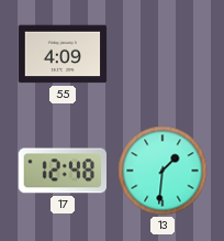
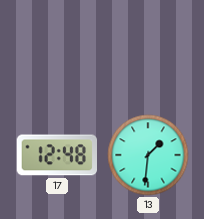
55: 4:09 -> none
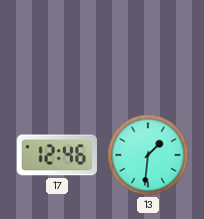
17: 12:48 -> 12:46
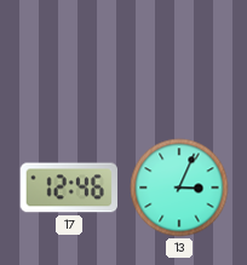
13: 1:31 -> 3:04
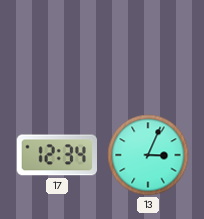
17: 12:46 -> 12:34
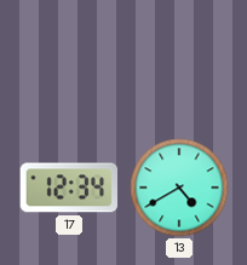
13: 3:04 -> 4:40
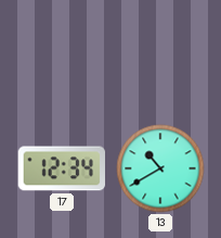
13: 4:40 -> 10:40
